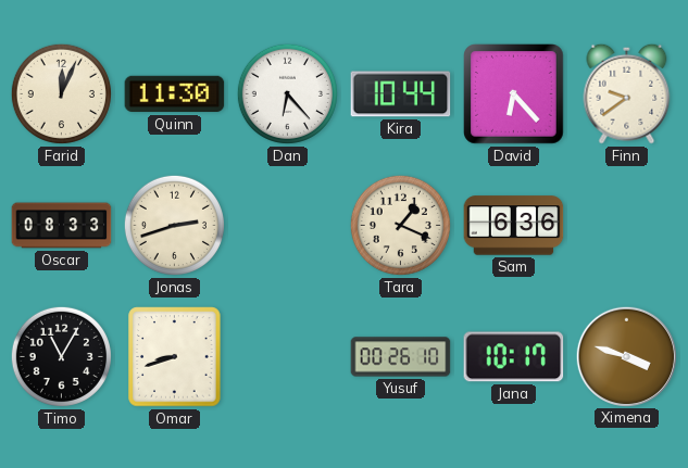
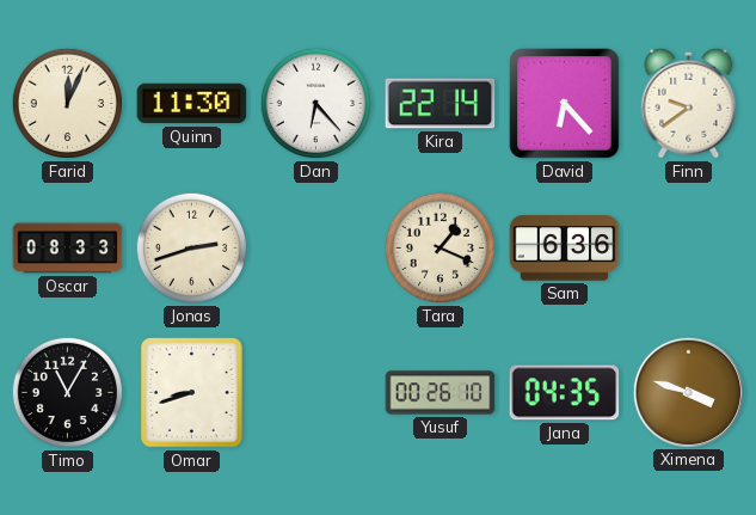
Kira: 10:44 -> 22:14
Jana: 10:17 -> 04:35
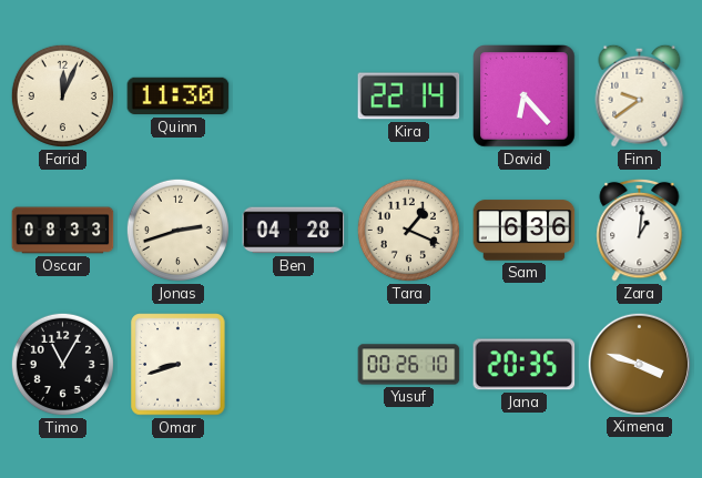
Dan: 6:23 -> none
Ben: none -> 04:28
Zara: none -> 1:01
Jana: 04:35 -> 20:35
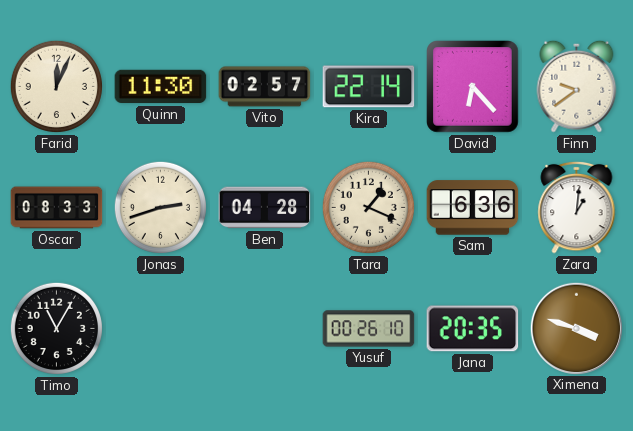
Vito: none -> 02:57
Omar: 8:42 -> none
